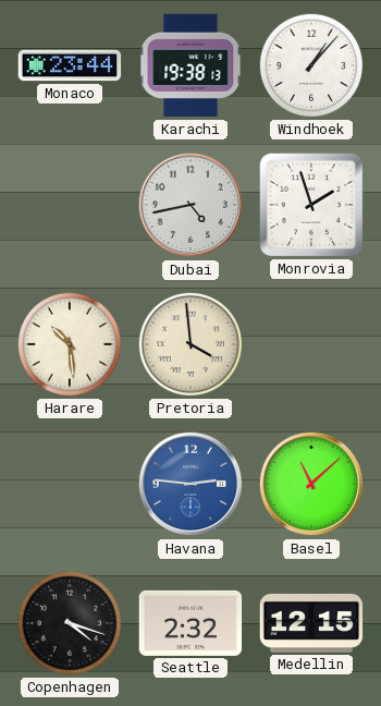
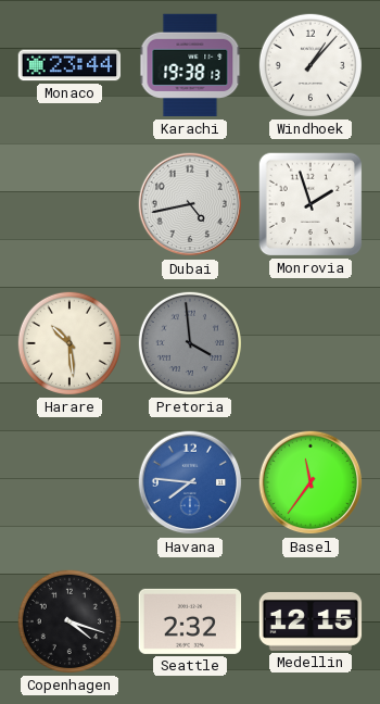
Pretoria dial: cream -> grey
Havana: 2:46 -> 7:46
Basel: 11:08 -> 11:36
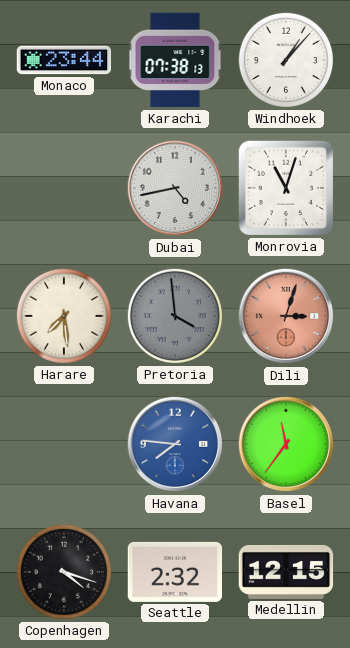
Karachi: 19:38 -> 07:38
Monrovia: 1:57 -> 11:03
Harare: 10:29 -> 7:29
Dili: none -> 3:03
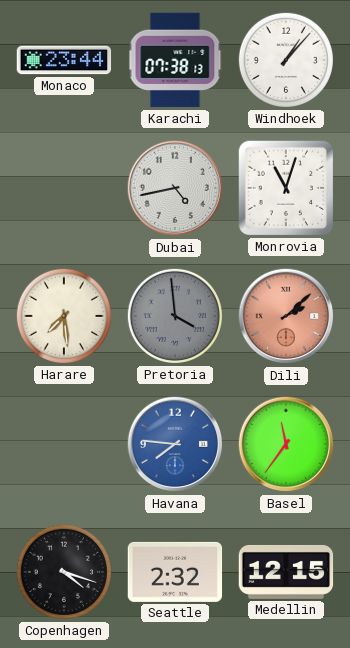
Dili: 3:03 -> 2:08
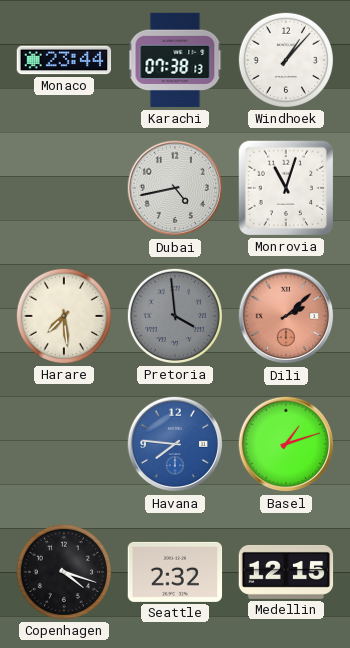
Basel: 11:36 -> 1:12
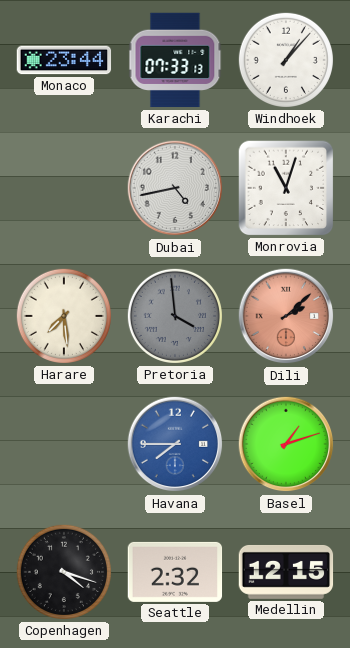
Karachi: 07:38 -> 07:33
Havana: 7:46 -> 7:45
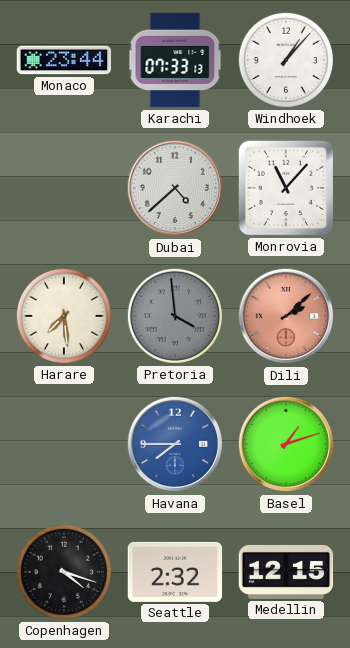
Dubai: 4:43 -> 4:38
Monrovia: 11:03 -> 11:07
